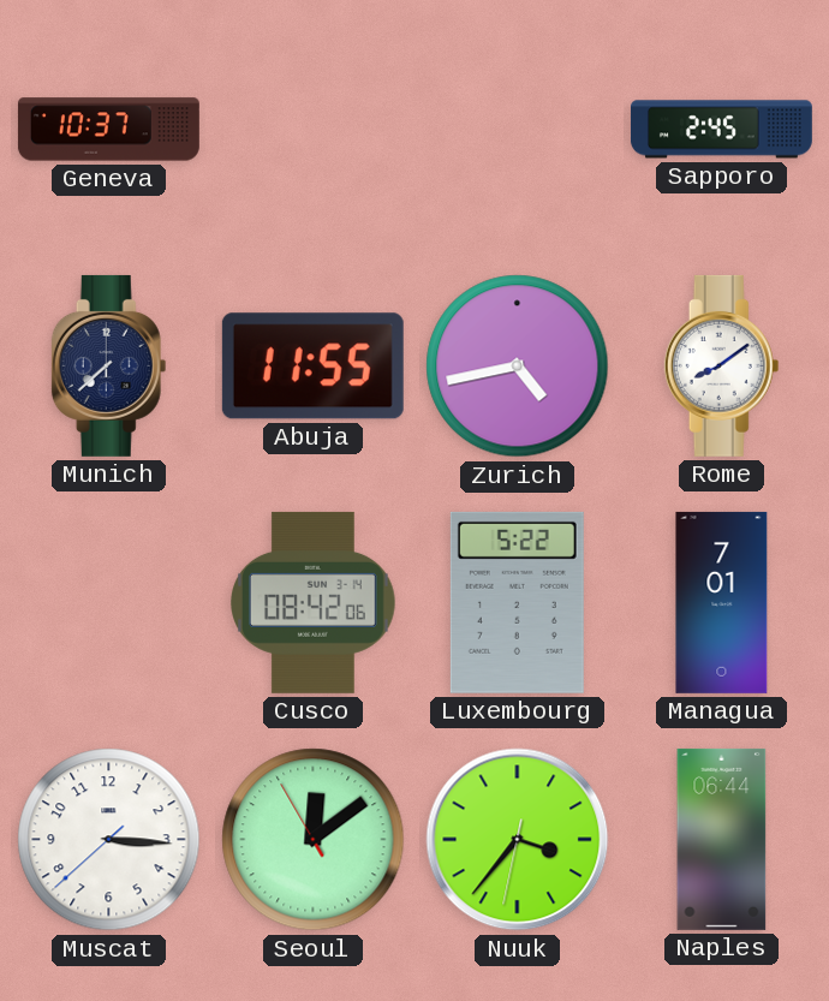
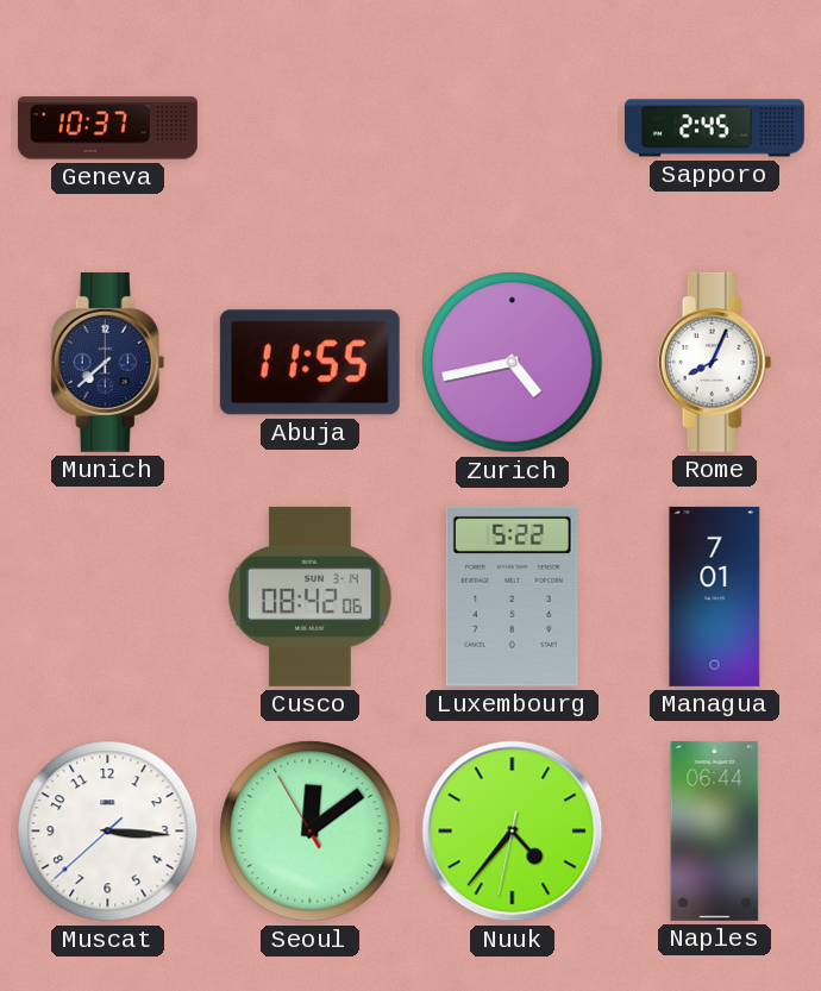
Rome: 8:09 -> 8:04
Nuuk: 3:36 -> 4:36
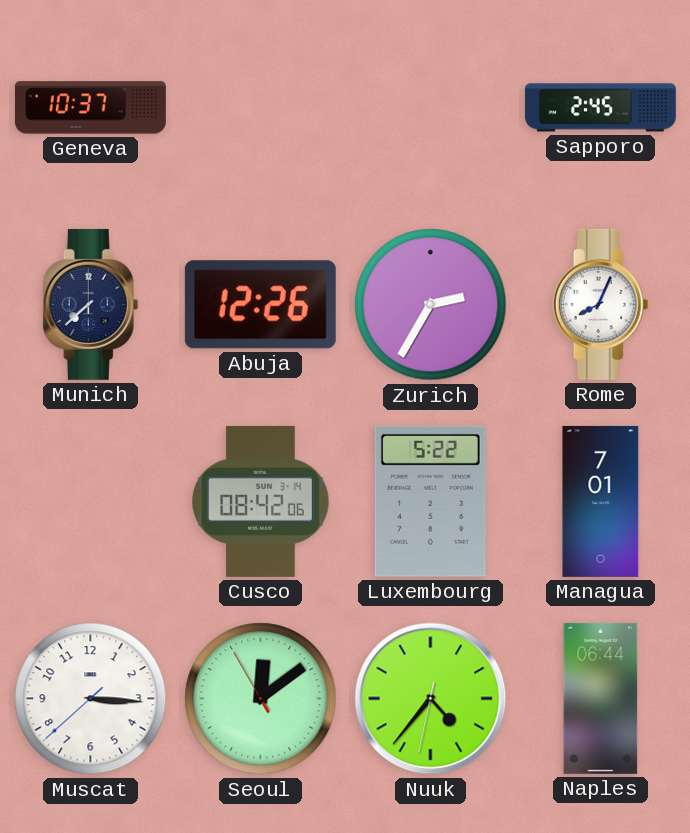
Abuja: 11:55 -> 12:26
Zurich: 4:43 -> 2:35
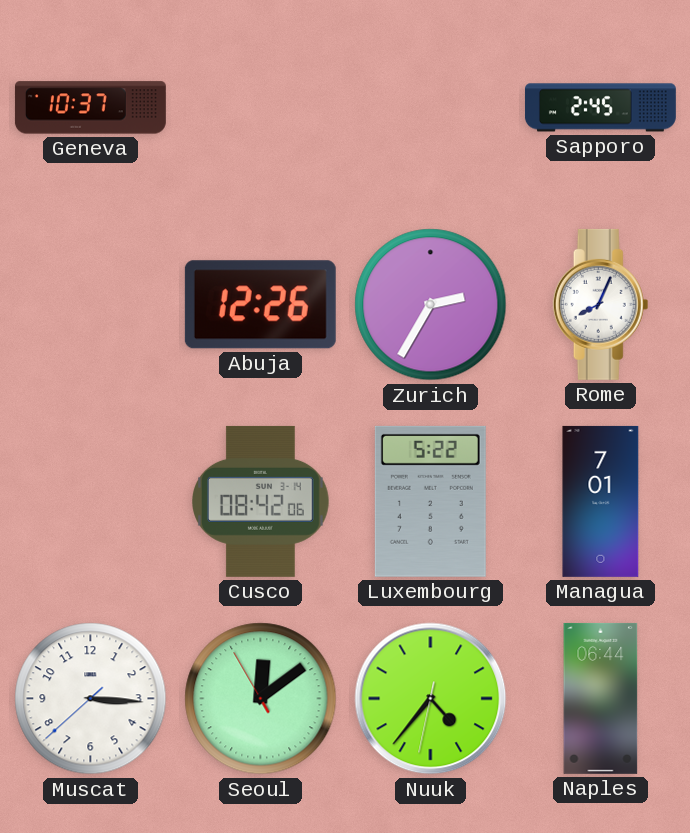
Munich: 7:38 -> none
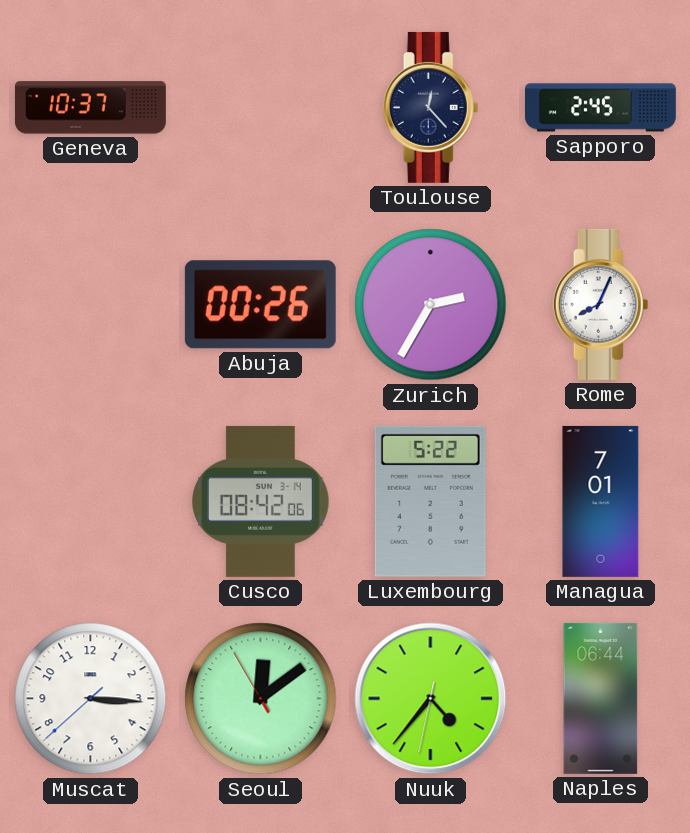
Toulouse: none -> 12:23
Abuja: 12:26 -> 00:26
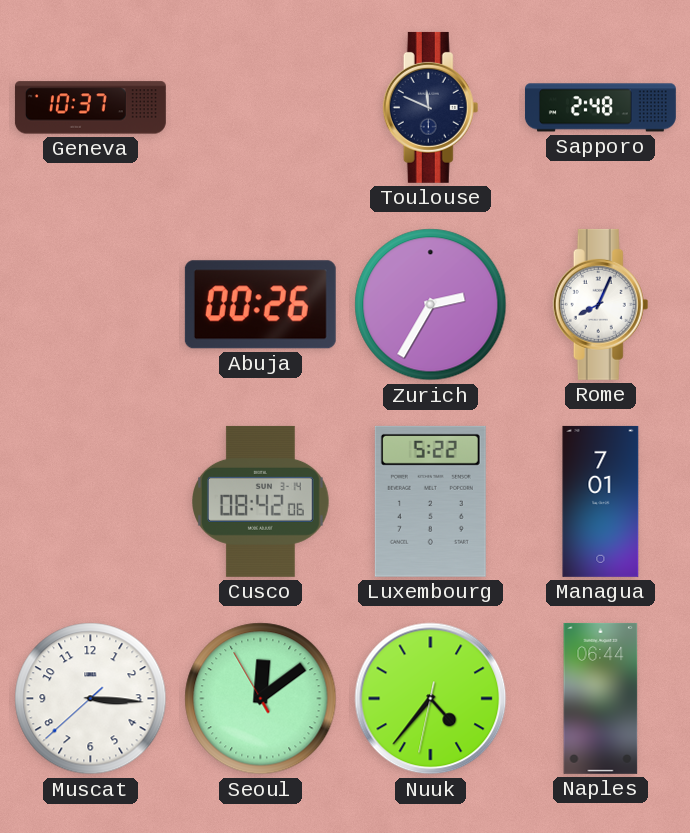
Toulouse: 12:23 -> 11:49
Sapporo: 2:45 -> 2:48
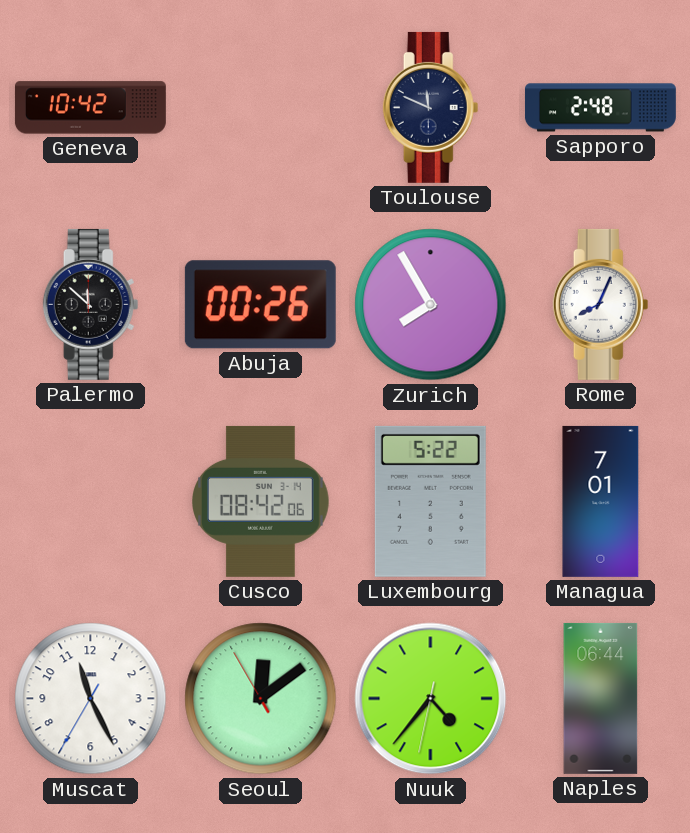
Geneva: 10:37 -> 10:42
Palermo: none -> 11:52
Zurich: 2:35 -> 7:55
Muscat: 3:15 -> 11:25
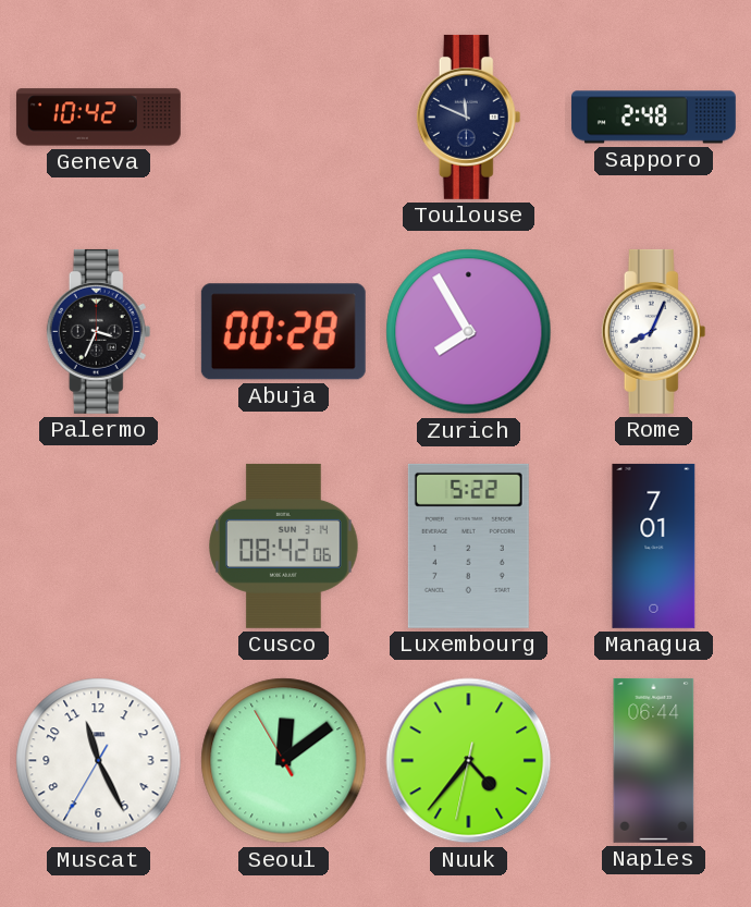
Palermo: 11:52 -> 3:34
Abuja: 00:26 -> 00:28
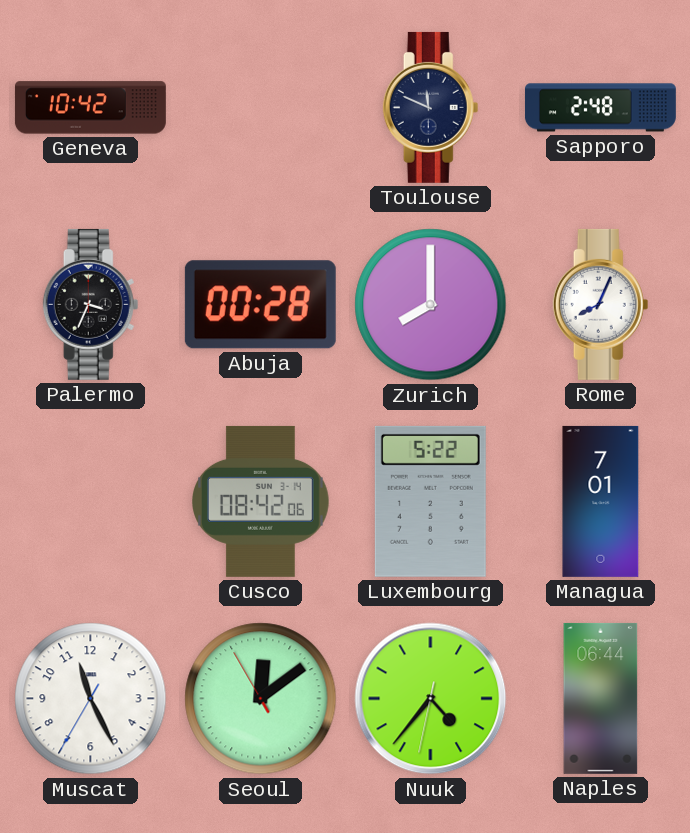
Zurich: 7:55 -> 8:00
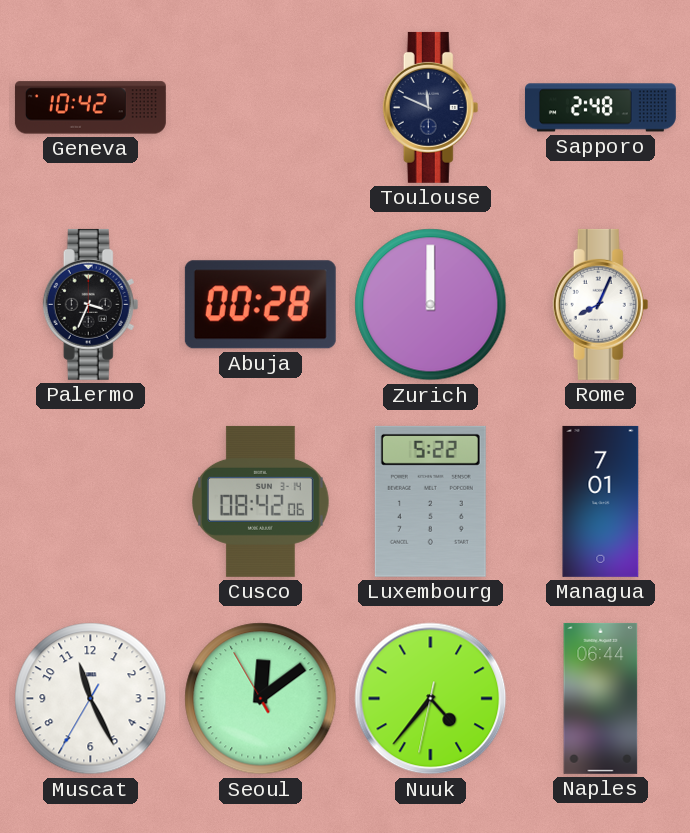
Zurich: 8:00 -> 12:00
